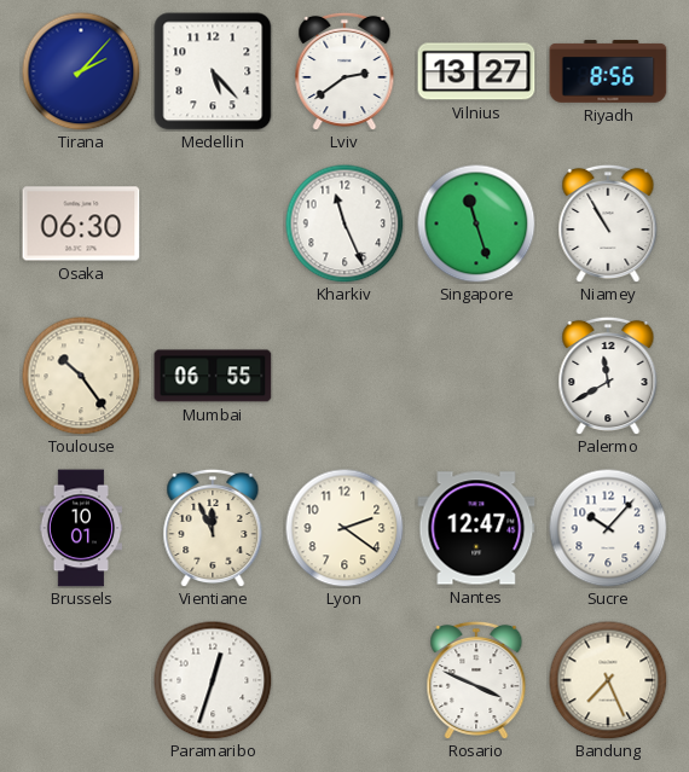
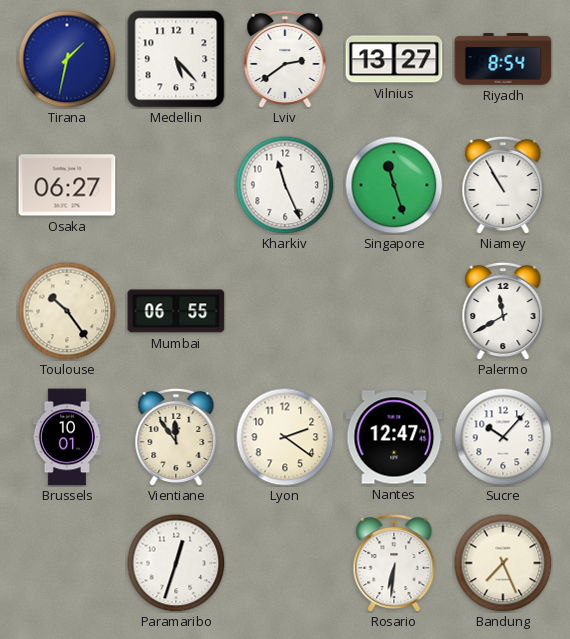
Tirana: 2:07 -> 1:32
Riyadh: 8:56 -> 8:54
Osaka: 06:30 -> 06:27
Vientiane: 11:56 -> 11:54
Rosario: 3:49 -> 6:31
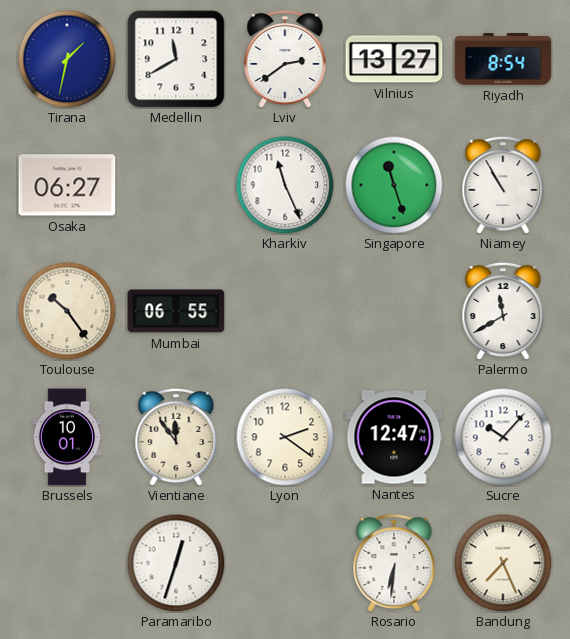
Medellin: 5:23 -> 11:40
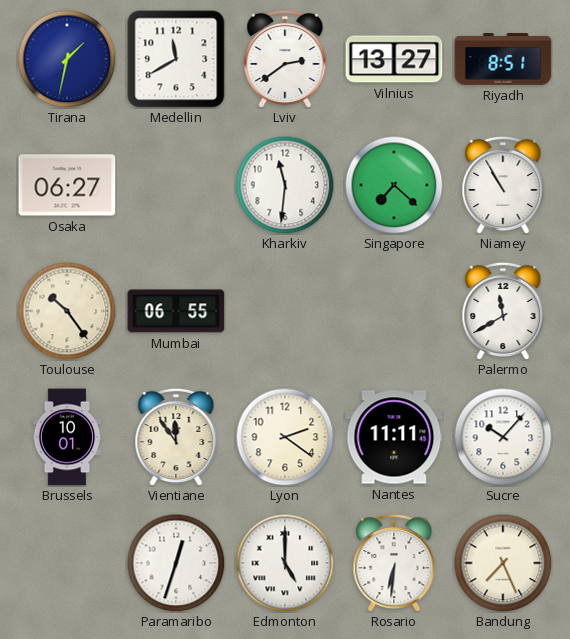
Riyadh: 8:54 -> 8:51
Kharkiv: 11:26 -> 11:31
Singapore: 11:27 -> 7:22
Nantes: 12:47 -> 11:11
Edmonton: none -> 5:00
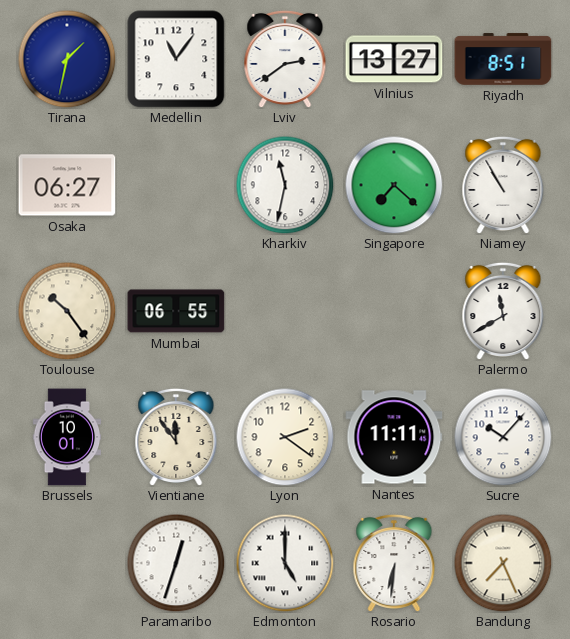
Medellin: 11:40 -> 11:06
Kharkiv: 11:31 -> 11:32
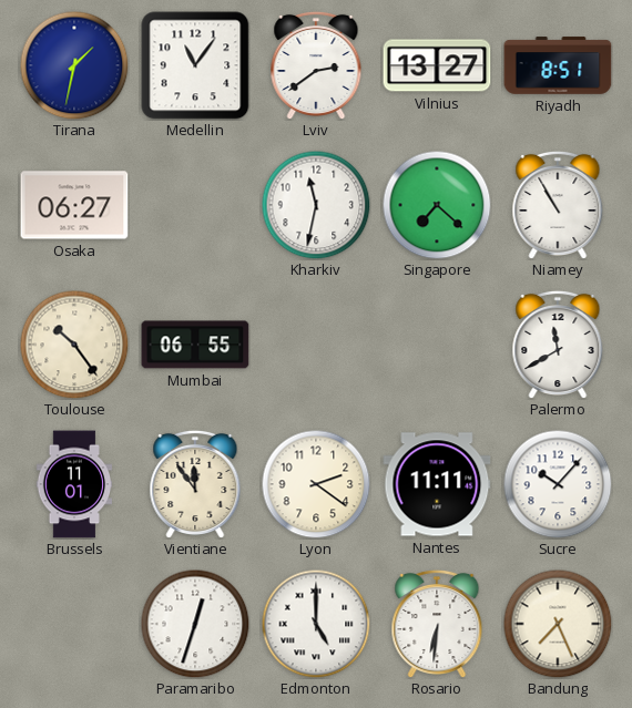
Brussels: 10:01 -> 11:01
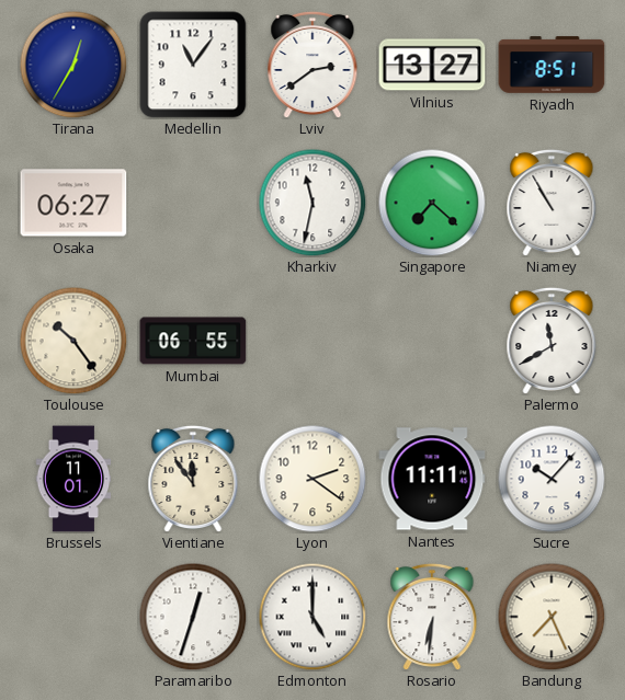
Tirana: 1:32 -> 12:35
